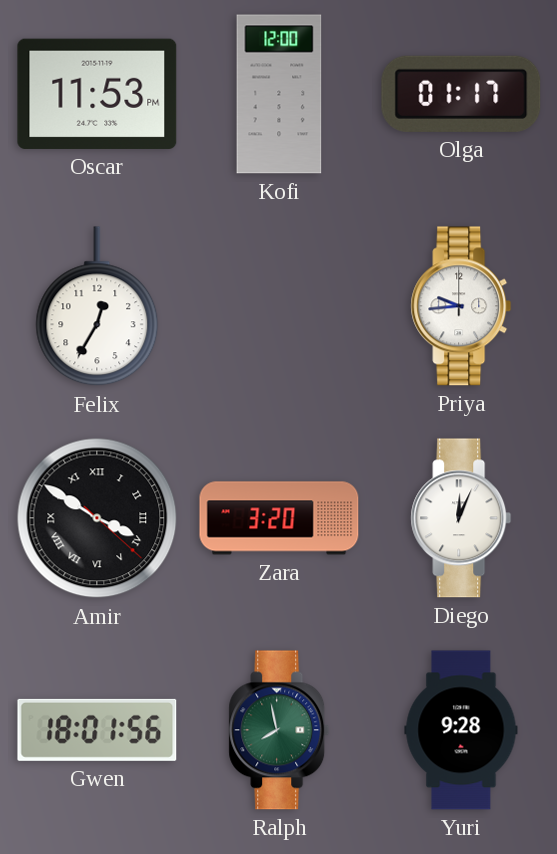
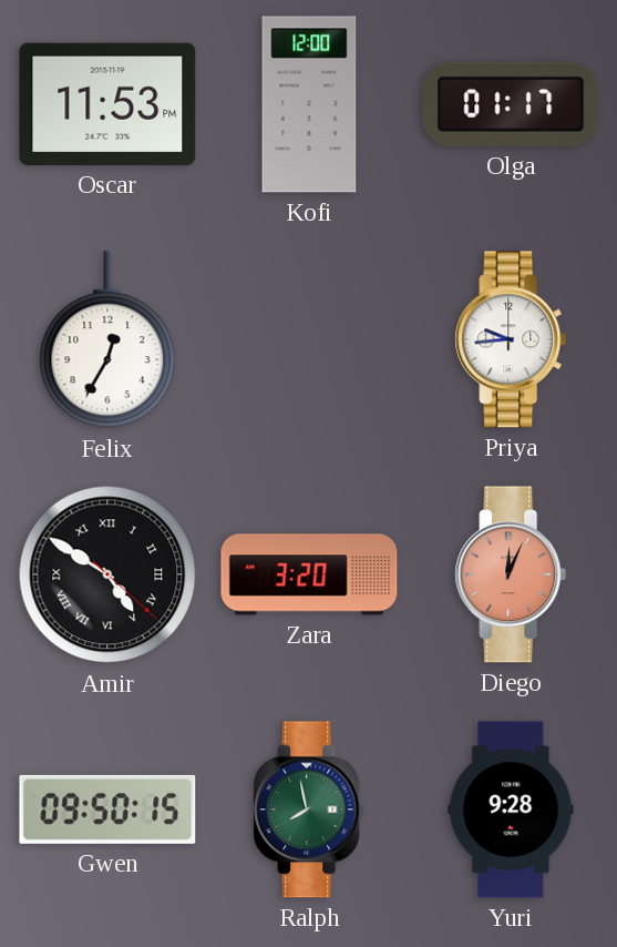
Amir: 3:50 -> 4:50
Diego dial: white -> salmon
Gwen: 18:01 -> 09:50
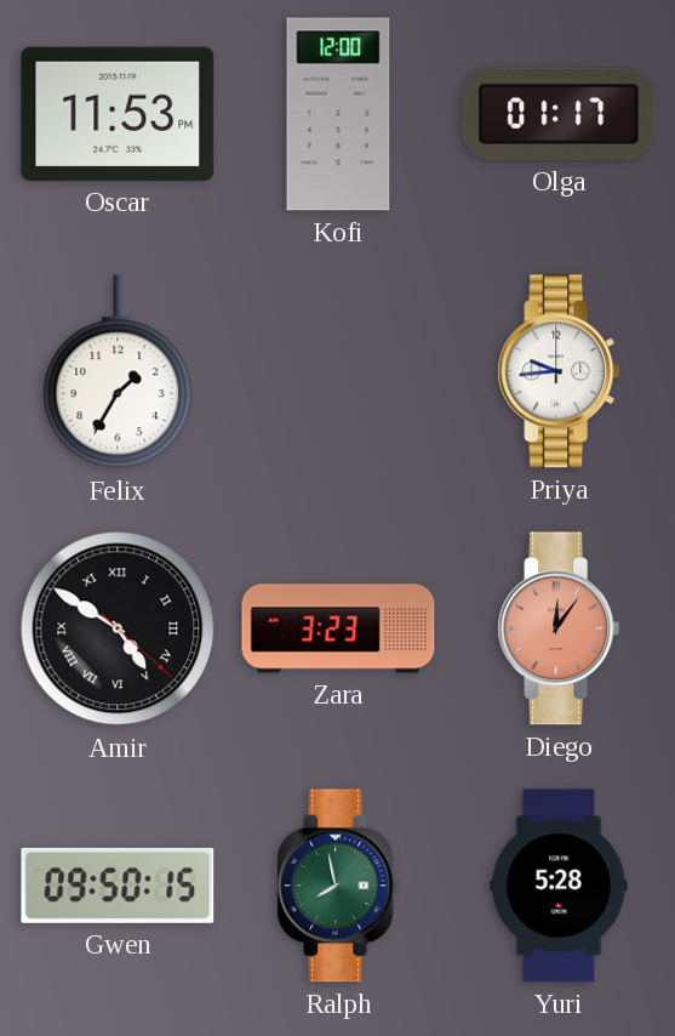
Felix: 12:35 -> 1:35
Zara: 3:20 -> 3:23
Diego: 12:04 -> 12:06
Yuri: 9:28 -> 5:28
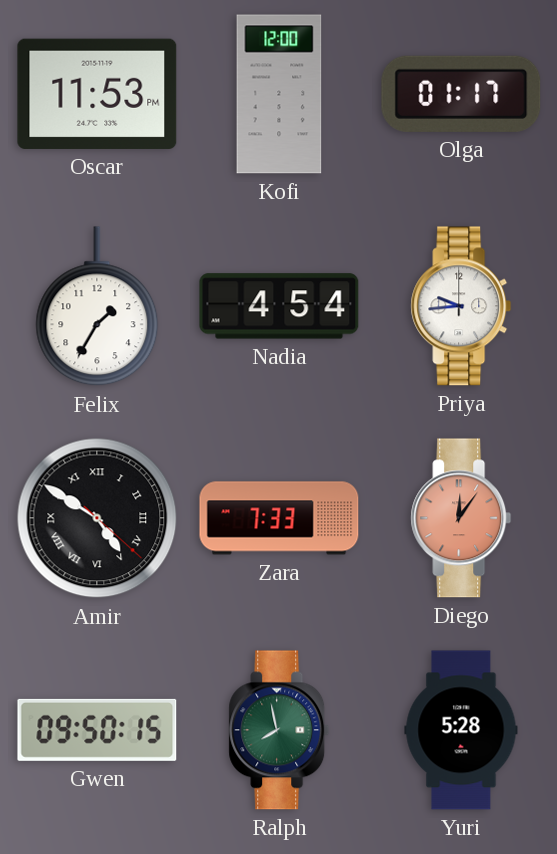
Nadia: none -> 4:54
Zara: 3:23 -> 7:33
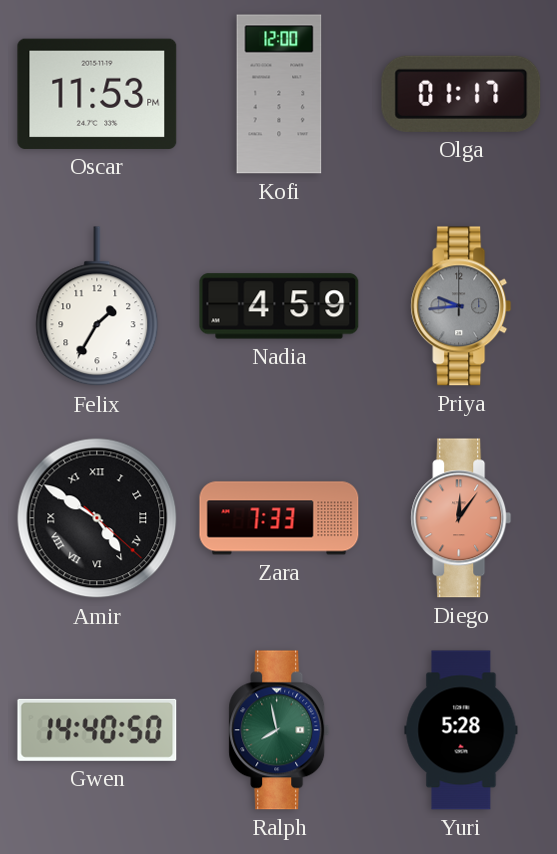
Nadia: 4:54 -> 4:59
Priya dial: white -> grey
Gwen: 09:50 -> 14:40
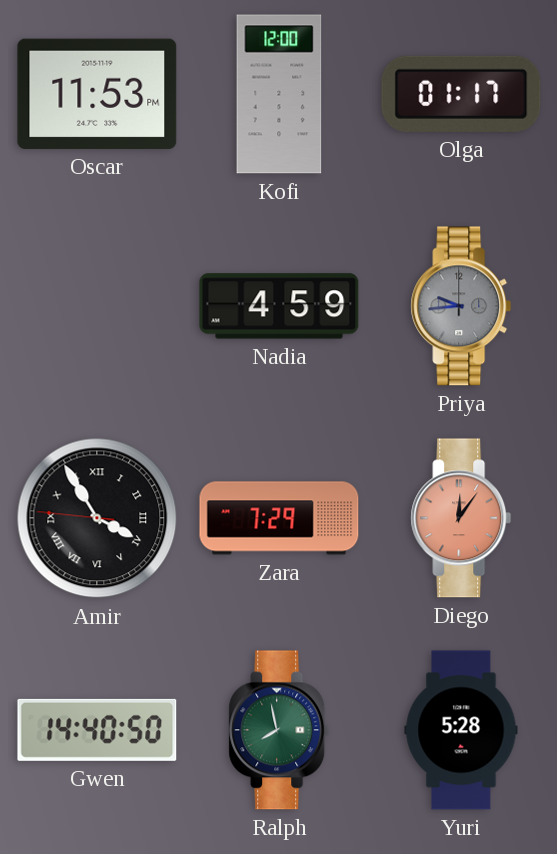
Felix: 1:35 -> none
Amir: 4:50 -> 3:54
Zara: 7:33 -> 7:29
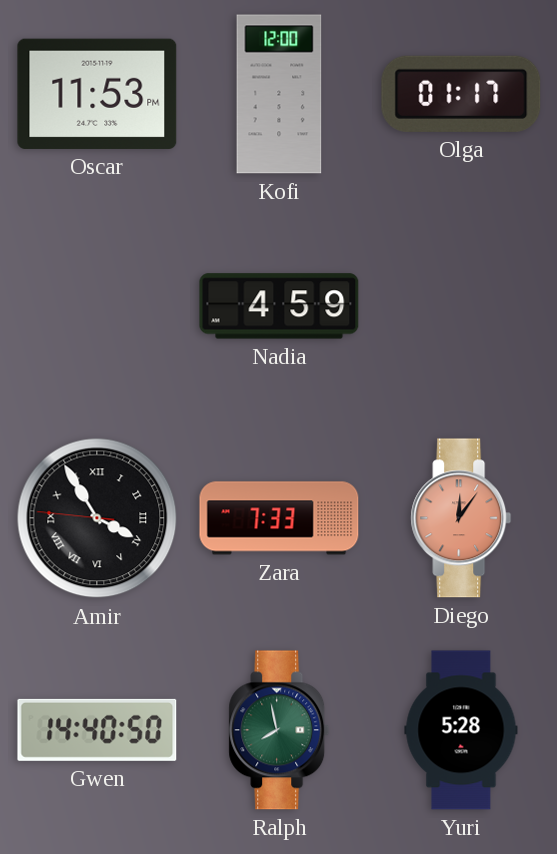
Priya: 9:44 -> none
Zara: 7:29 -> 7:33
